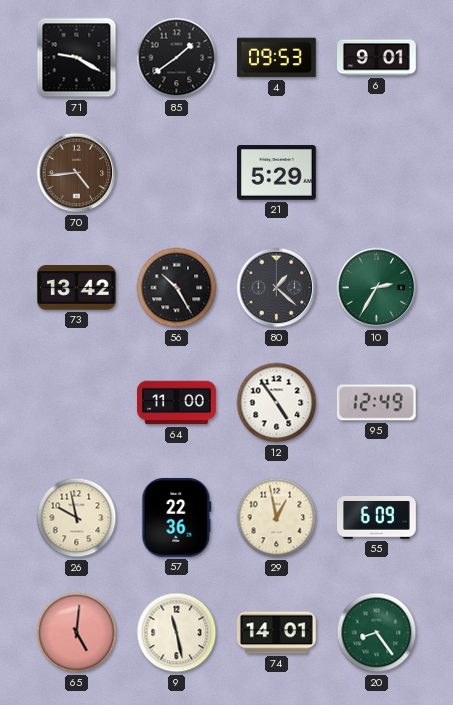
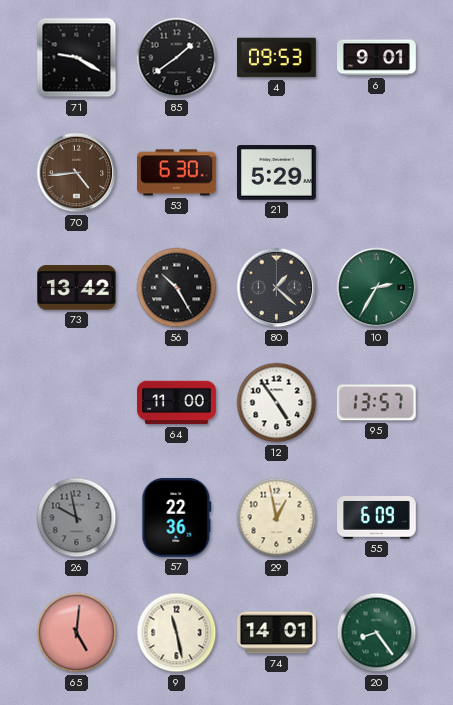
53: none -> 6:30
95: 12:49 -> 13:57
26 dial: cream -> grey
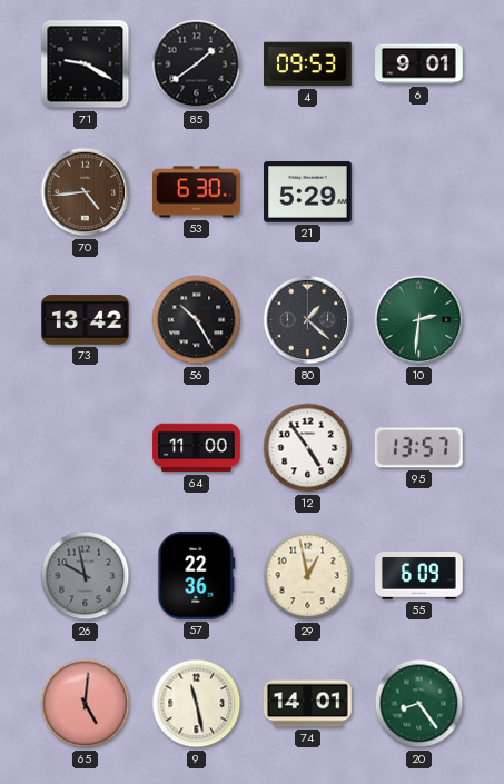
10: 2:35 -> 2:31
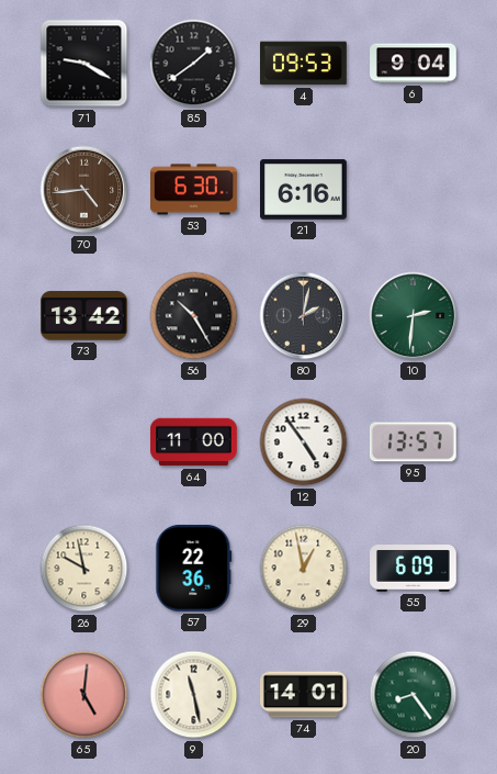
6: 9:01 -> 9:04
21: 5:29 -> 6:16
80: 1:22 -> 2:02
26 dial: grey -> cream
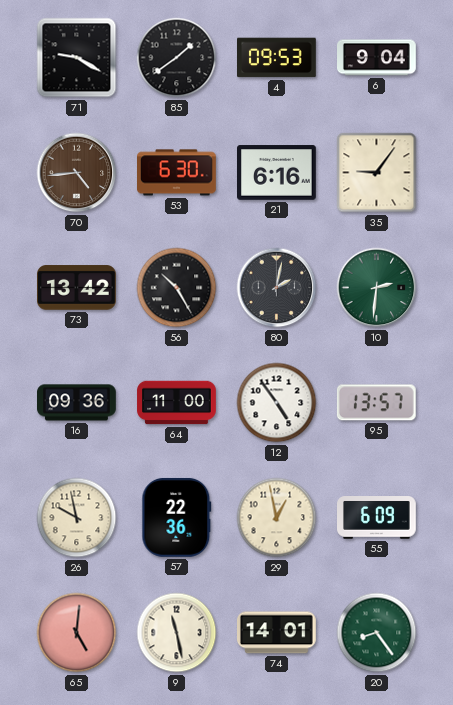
35: none -> 9:06
16: none -> 09:36
